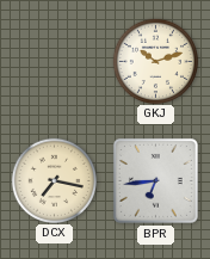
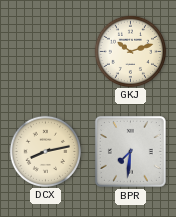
DCX: 7:17 -> 8:13
BPR: 6:44 -> 7:31
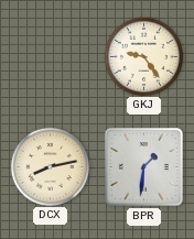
GKJ: 10:12 -> 9:24
BPR: 7:31 -> 1:31
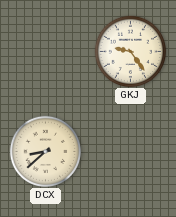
DCX: 8:13 -> 8:38
BPR: 1:31 -> none
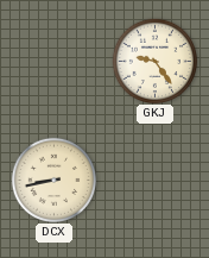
DCX: 8:38 -> 8:43
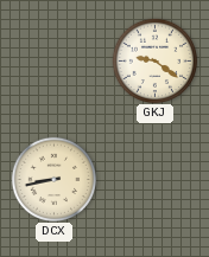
GKJ: 9:24 -> 9:21
